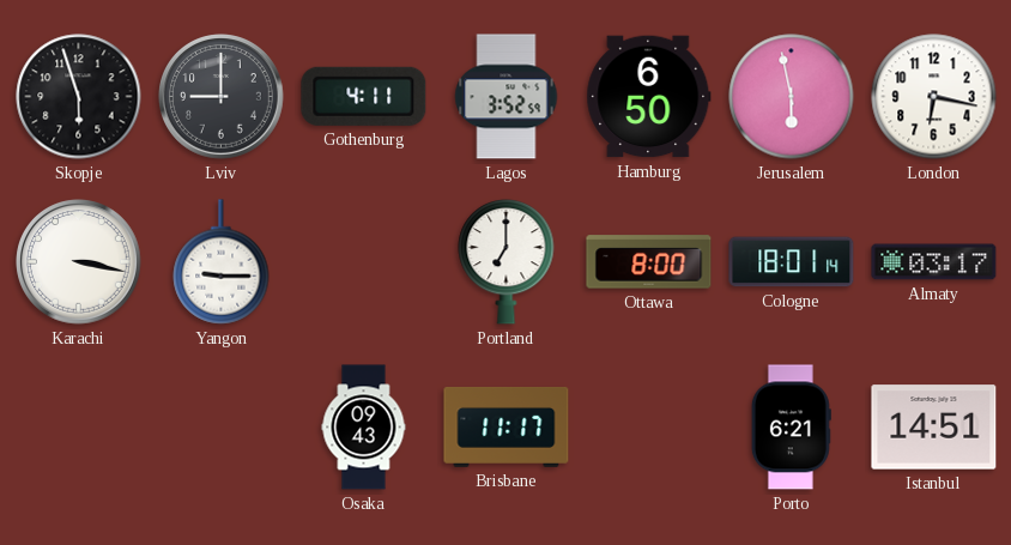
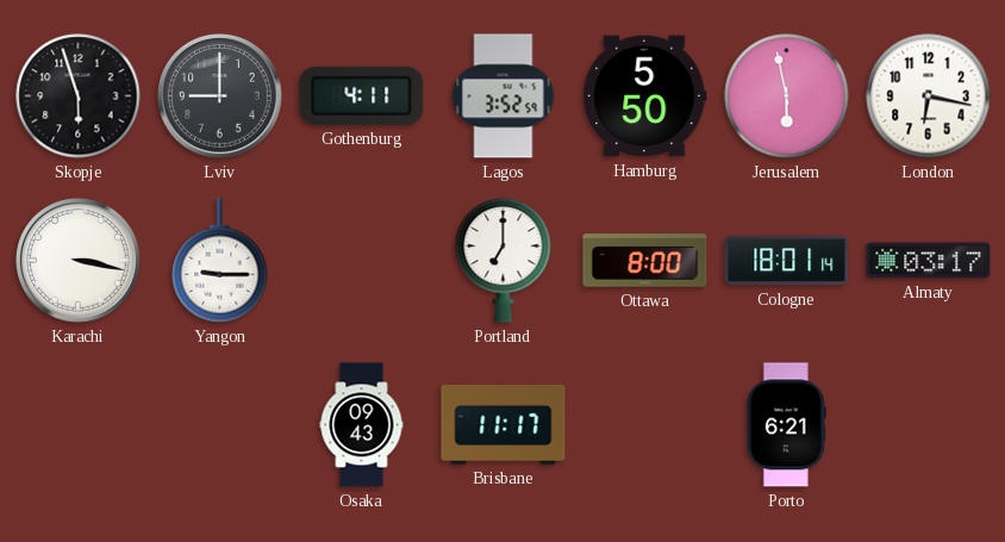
Hamburg: 6:50 -> 5:50
Istanbul: 14:51 -> none
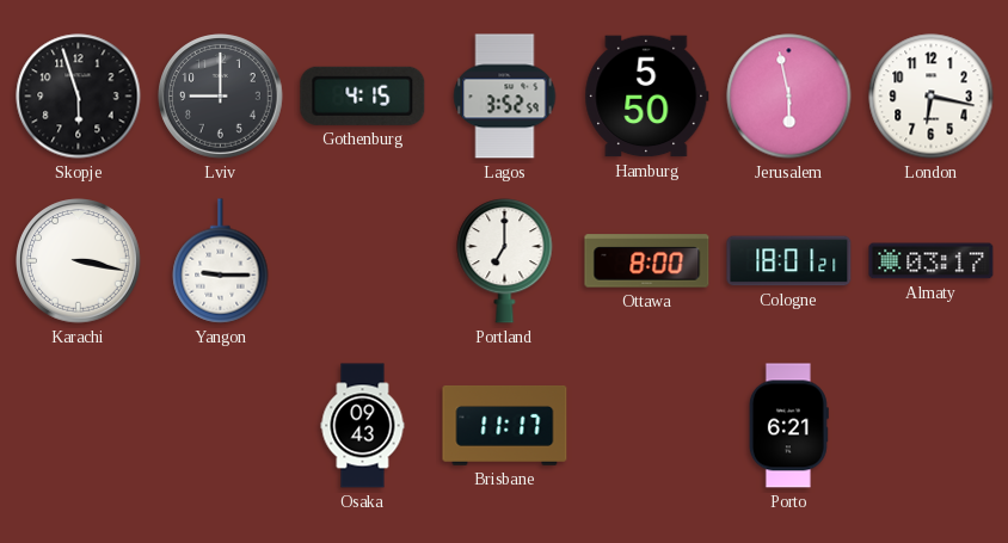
Gothenburg: 4:11 -> 4:15
Cologne: 18:01:14 -> 18:01:21
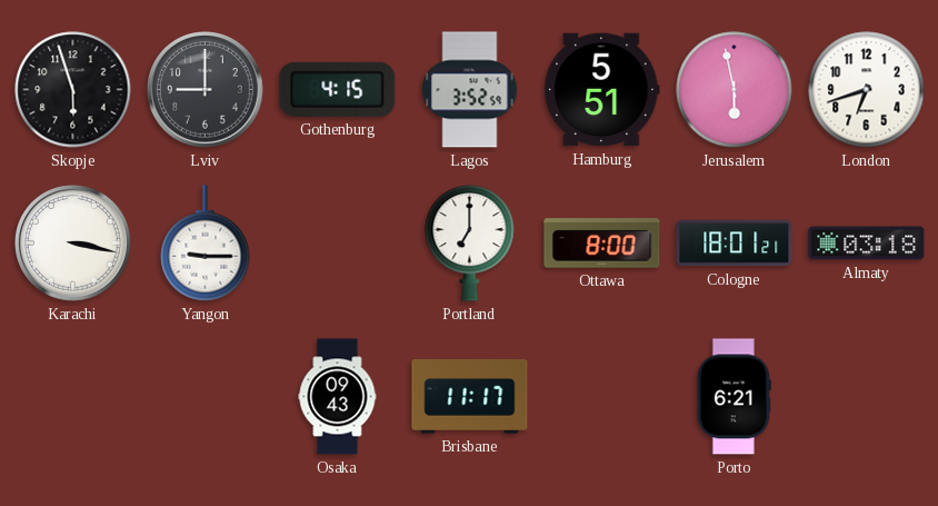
Hamburg: 5:50 -> 5:51
London: 6:17 -> 6:42
Almaty: 03:17 -> 03:18
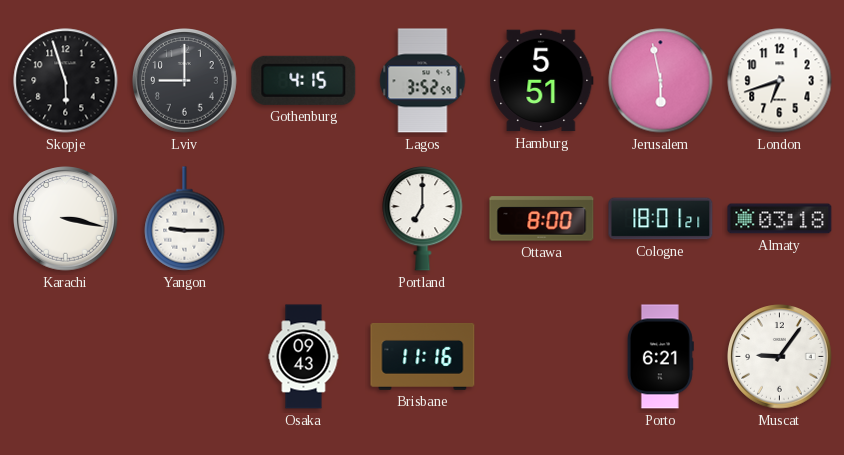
Brisbane: 11:17 -> 11:16
Muscat: none -> 9:06
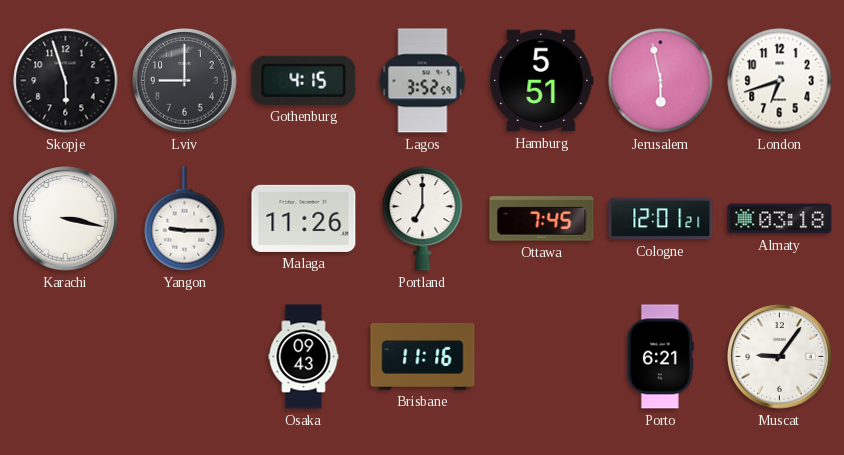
Malaga: none -> 11:26
Ottawa: 8:00 -> 7:45
Cologne: 18:01 -> 12:01
